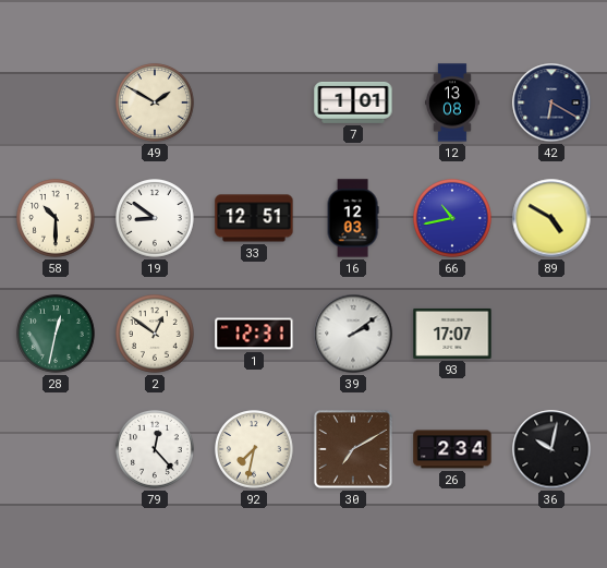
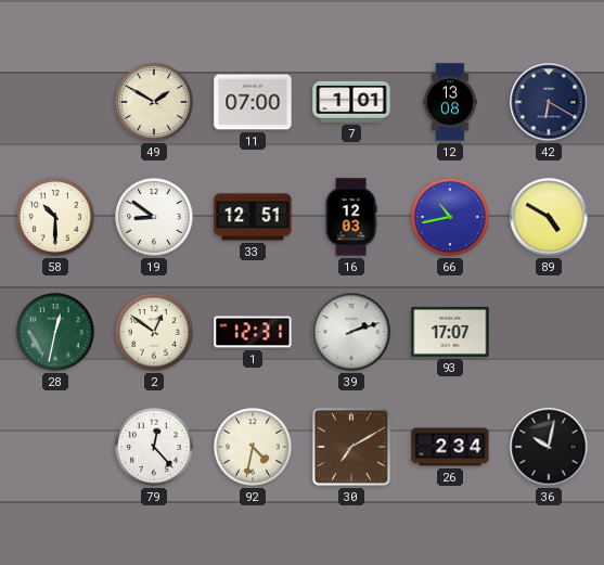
11: none -> 07:00
39: 2:09 -> 2:12
92: 7:32 -> 4:32
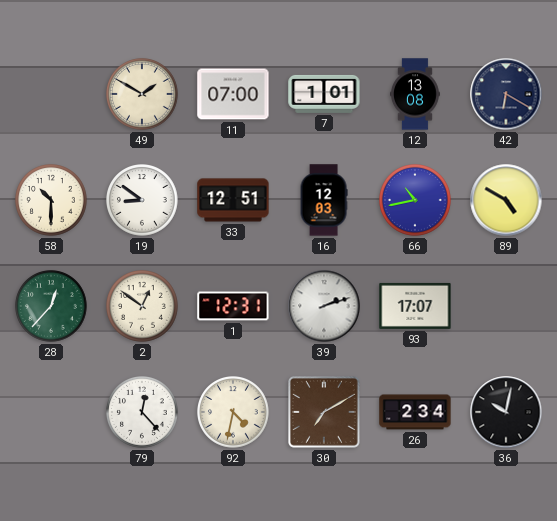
28: 12:32 -> 12:37
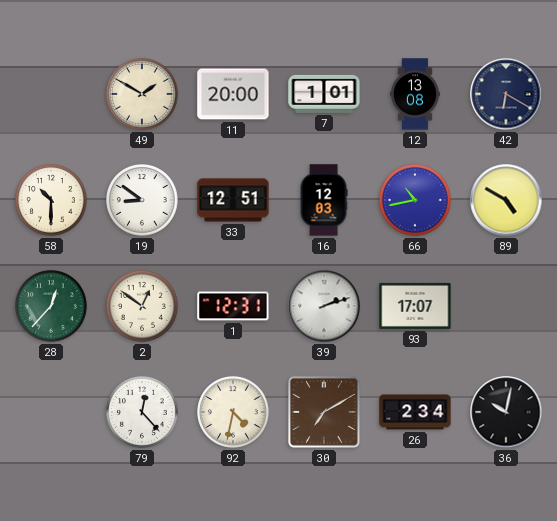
11: 07:00 -> 20:00
